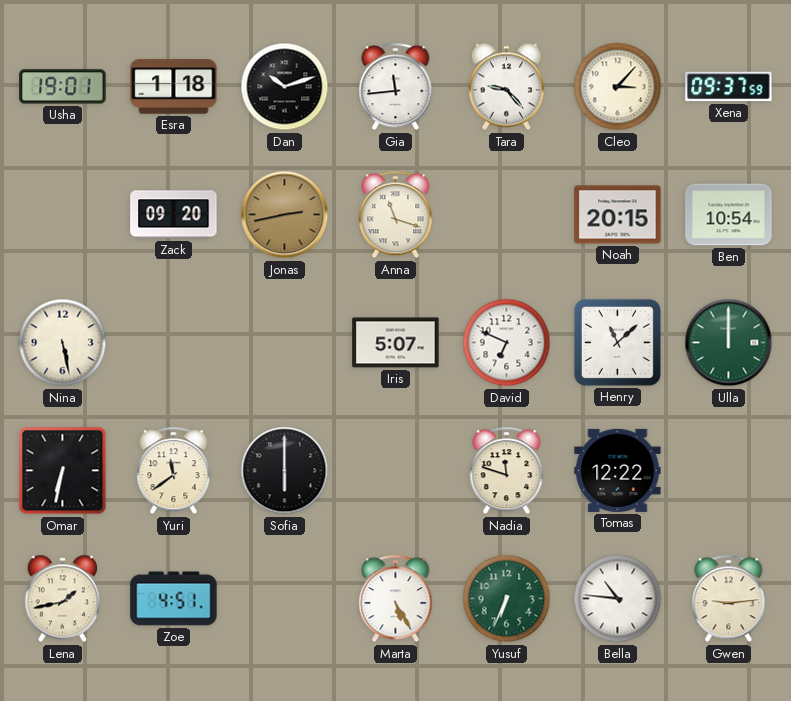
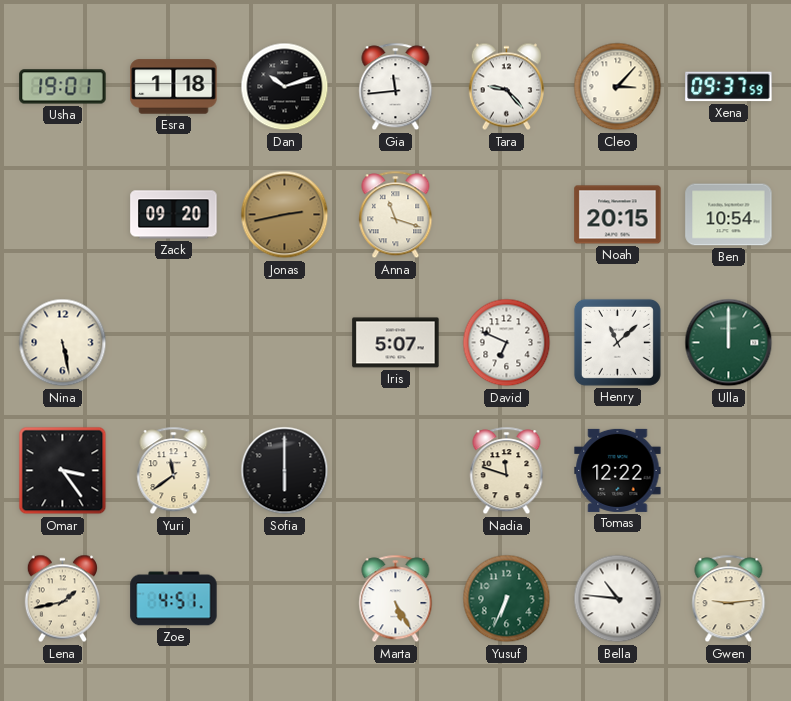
Omar: 6:32 -> 3:24
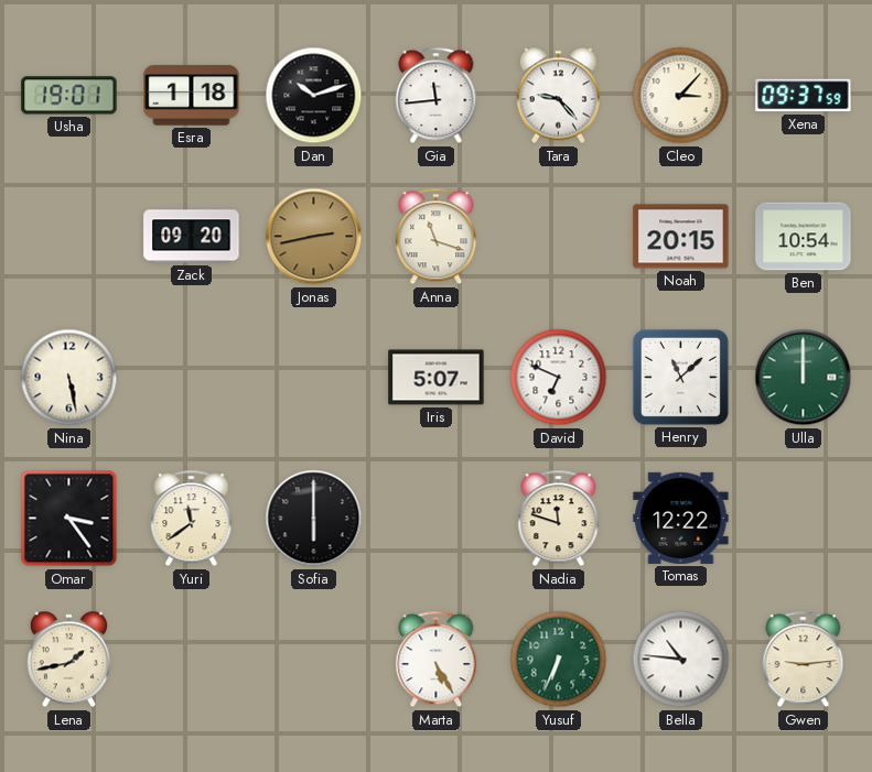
Zoe: 4:51 -> none
